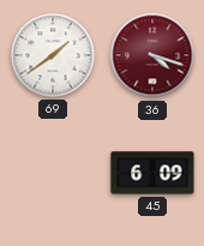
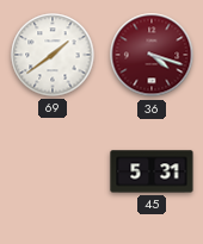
45: 6:09 -> 5:31
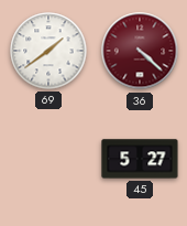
36: 4:18 -> 4:22
45: 5:31 -> 5:27
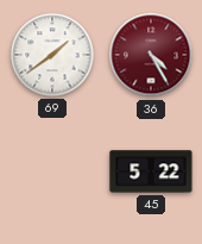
36: 4:22 -> 4:25
45: 5:27 -> 5:22
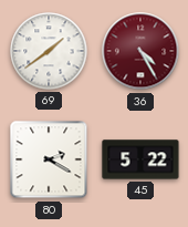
80: none -> 2:20
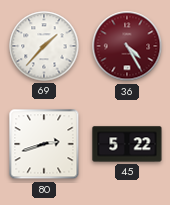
69: 1:39 -> 1:37
80: 2:20 -> 2:42
